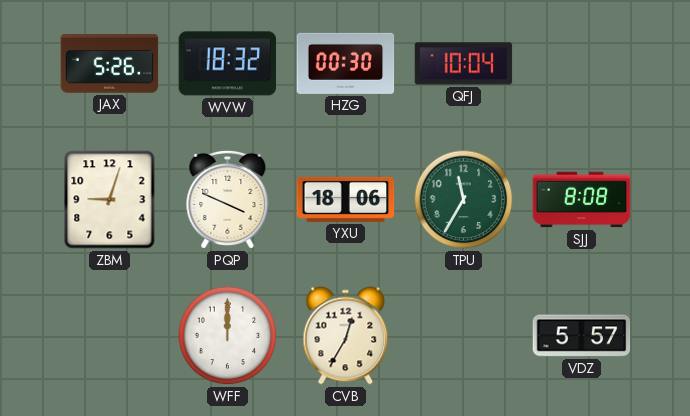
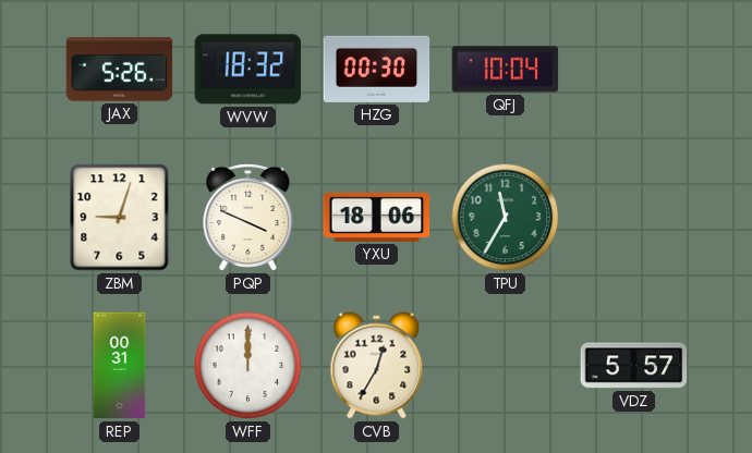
SJJ: 8:08 -> none
REP: none -> 00:31
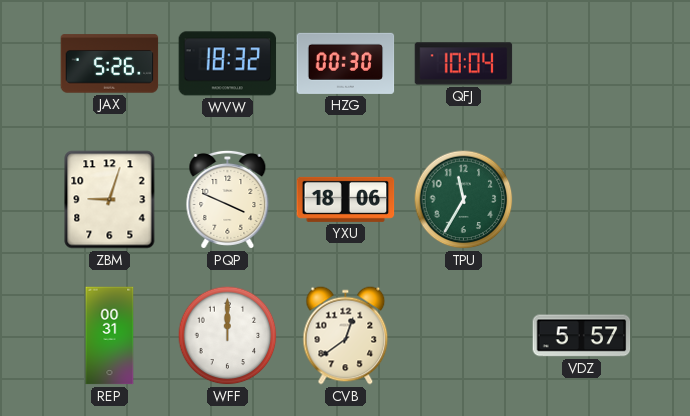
CVB: 12:35 -> 12:39
